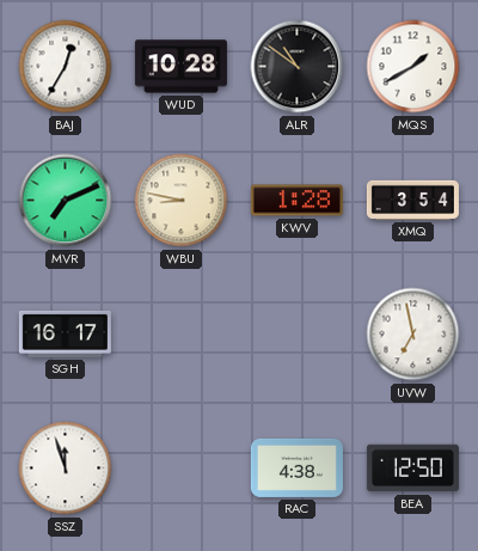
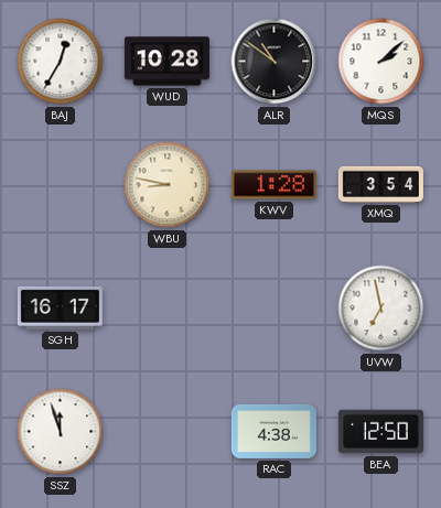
MQS: 1:40 -> 2:08
MVR: 7:11 -> none
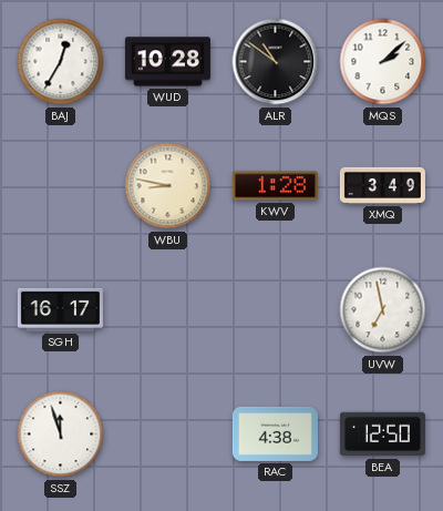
XMQ: 3:54 -> 3:49
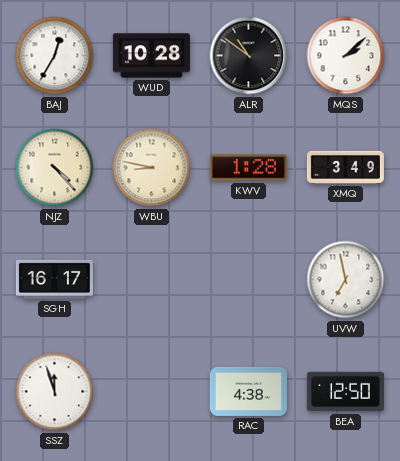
NJZ: none -> 4:23
